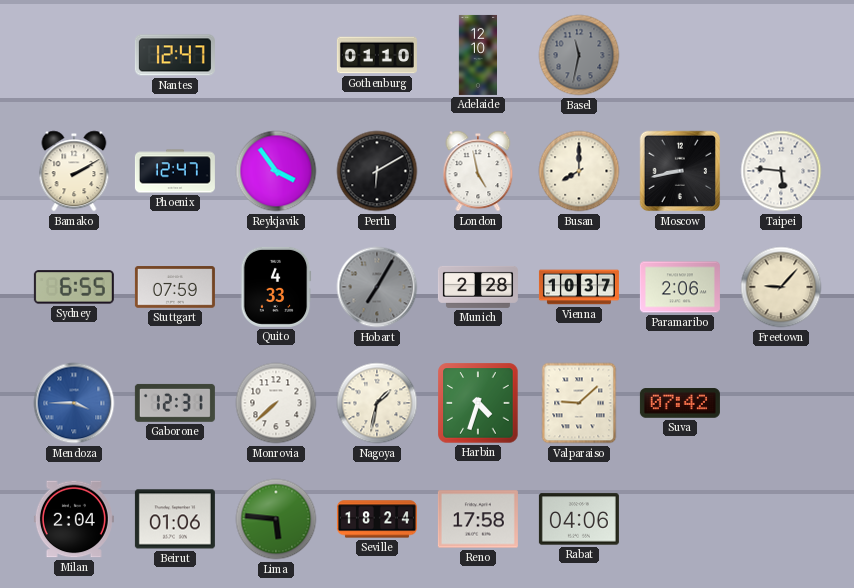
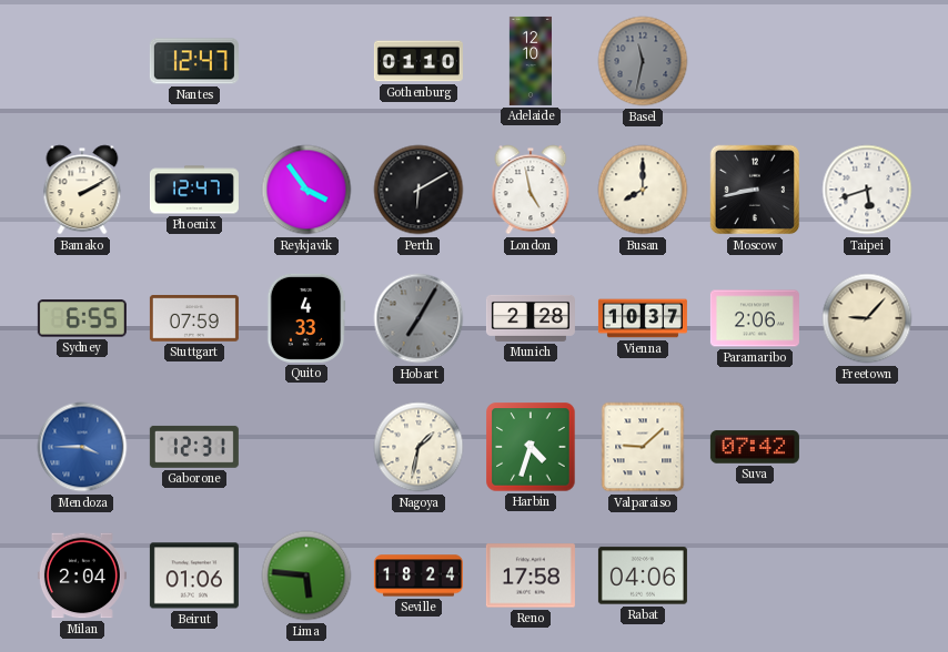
Taipei: 5:46 -> 5:42
Monrovia: 7:38 -> none
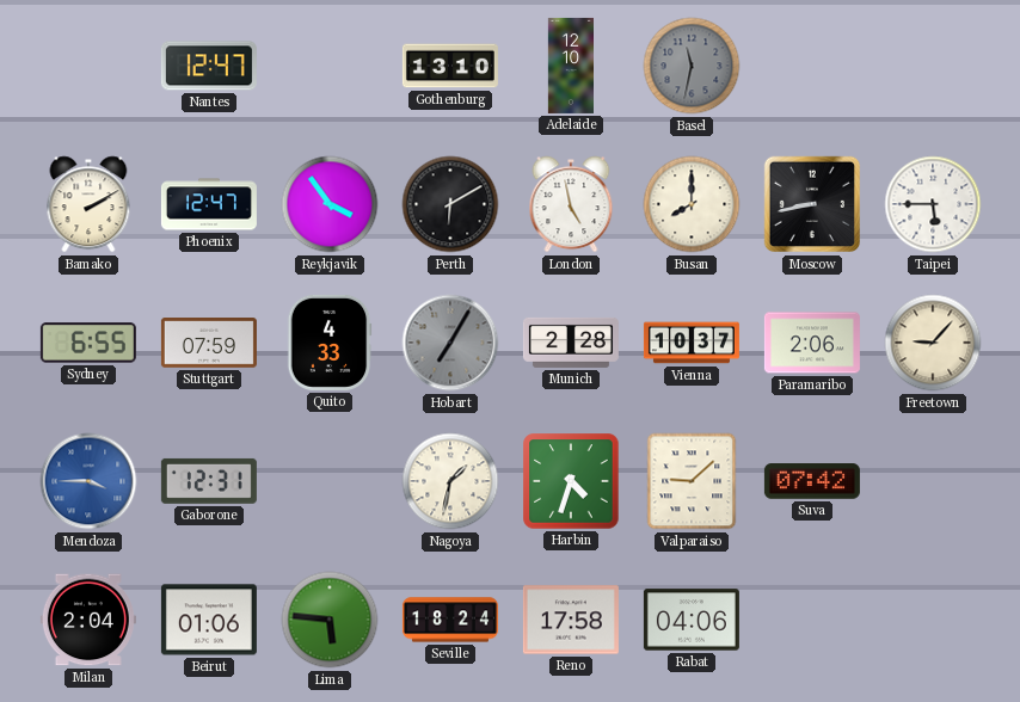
Gothenburg: 01:10 -> 13:10
Taipei: 5:42 -> 5:45
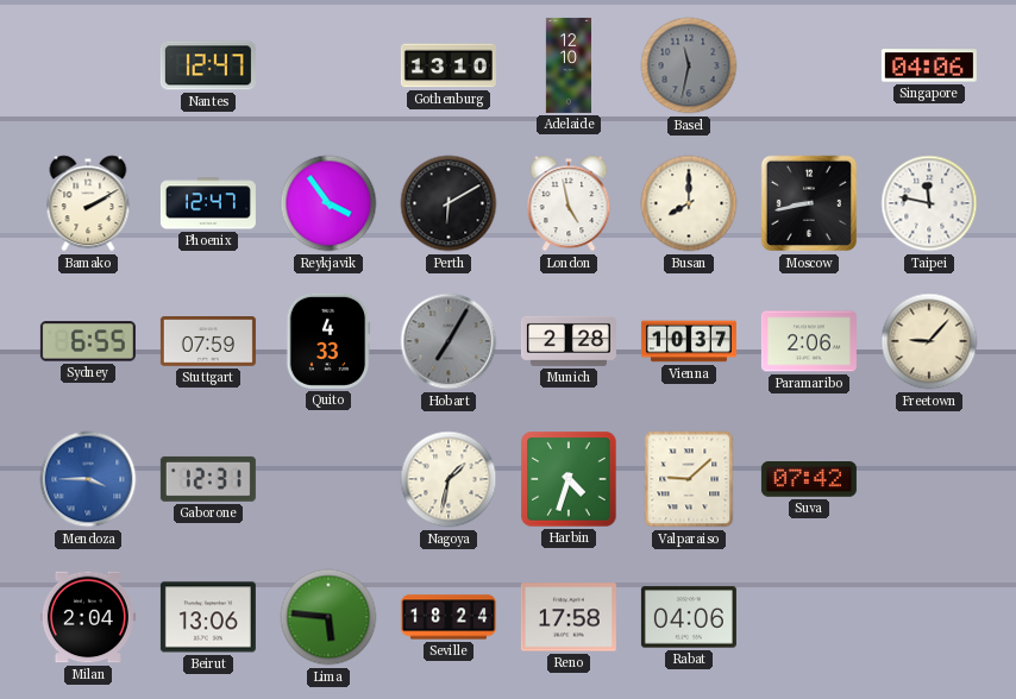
Singapore: none -> 04:06
Taipei: 5:45 -> 11:47
Beirut: 01:06 -> 13:06
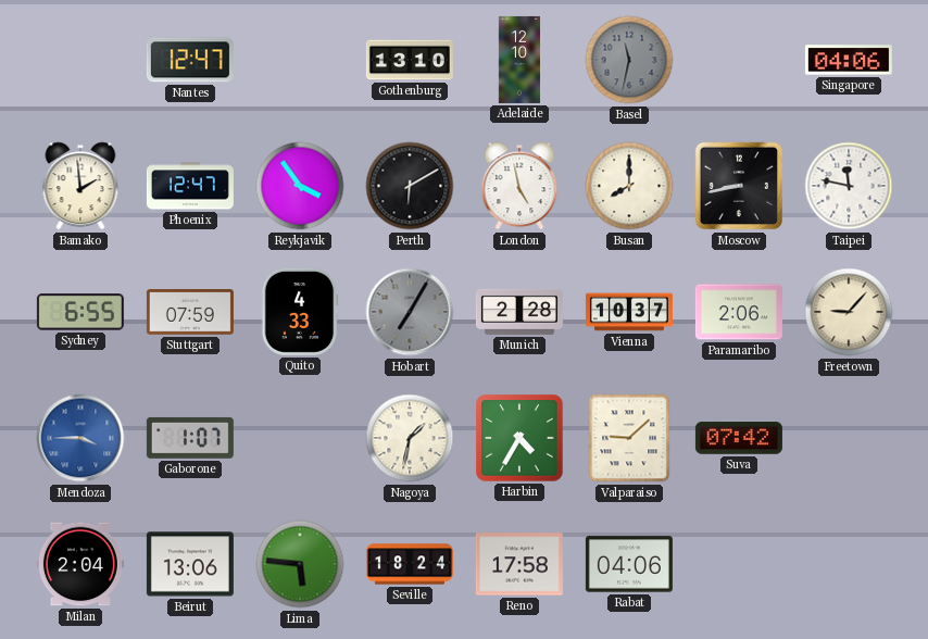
Bamako: 2:10 -> 1:59
Gaborone: 12:31 -> 1:07
Harbin: 4:33 -> 4:35
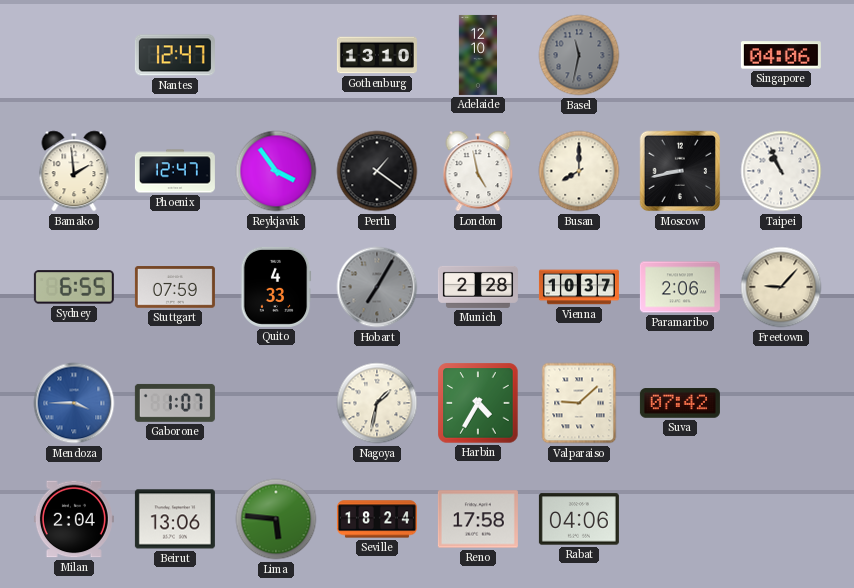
Perth: 6:10 -> 1:21
Taipei: 11:47 -> 10:56
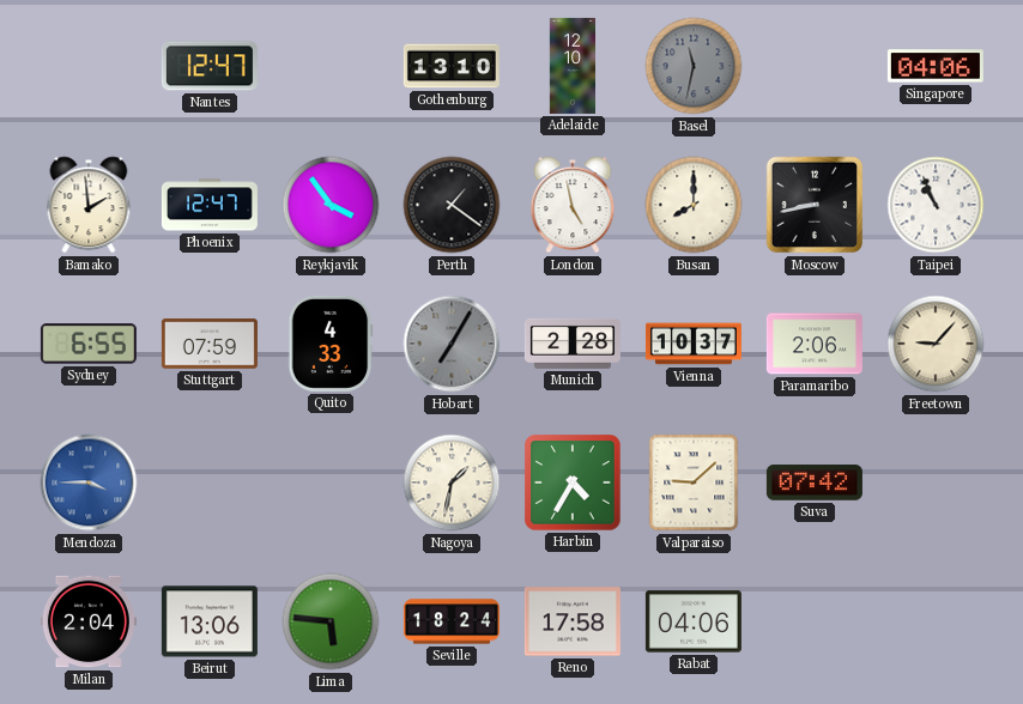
Gaborone: 1:07 -> none
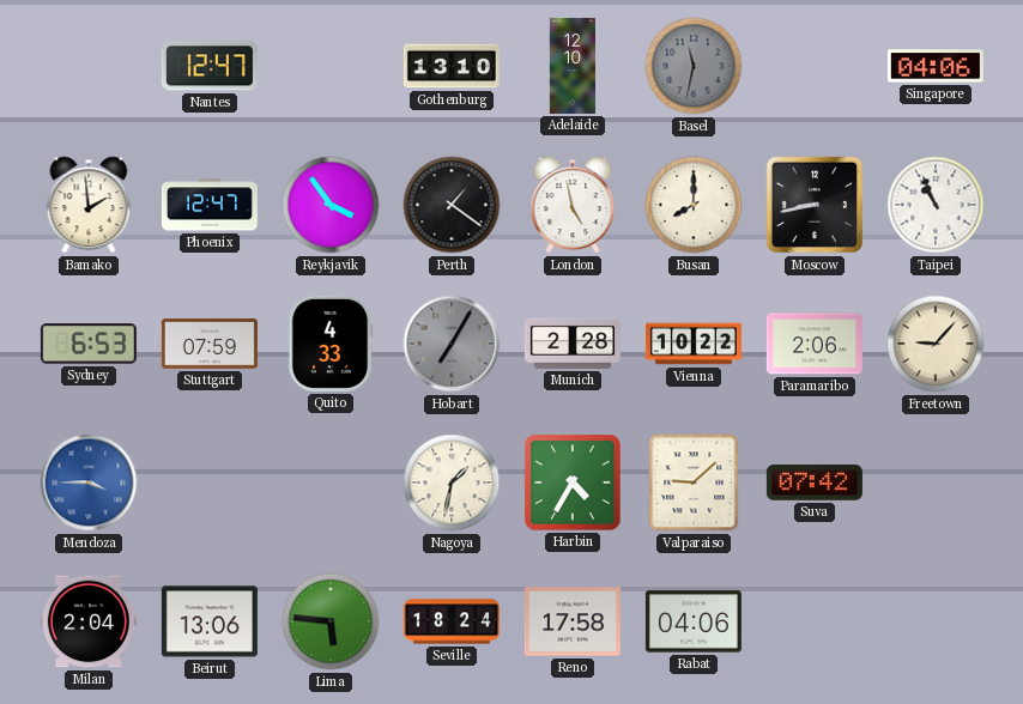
Sydney: 6:55 -> 6:53
Vienna: 10:37 -> 10:22
